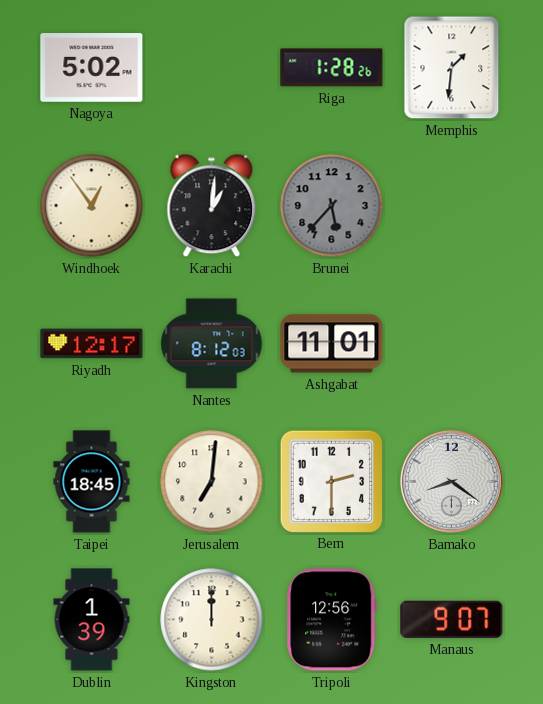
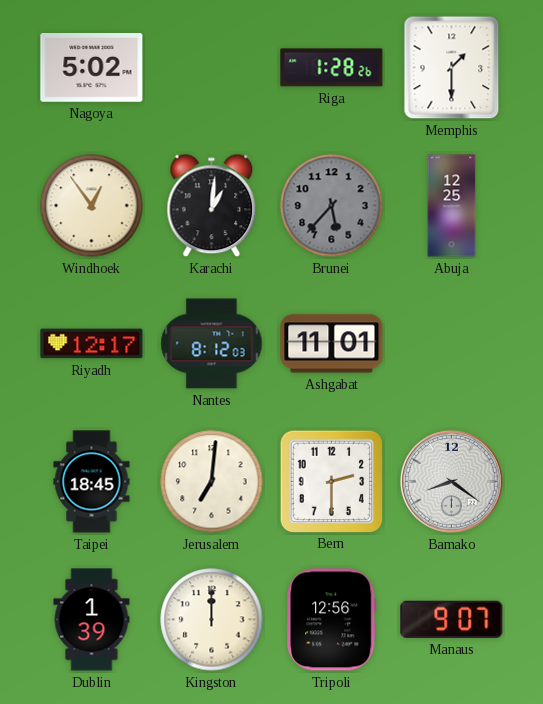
Memphis: 1:31 -> 1:30
Abuja: none -> 12:25
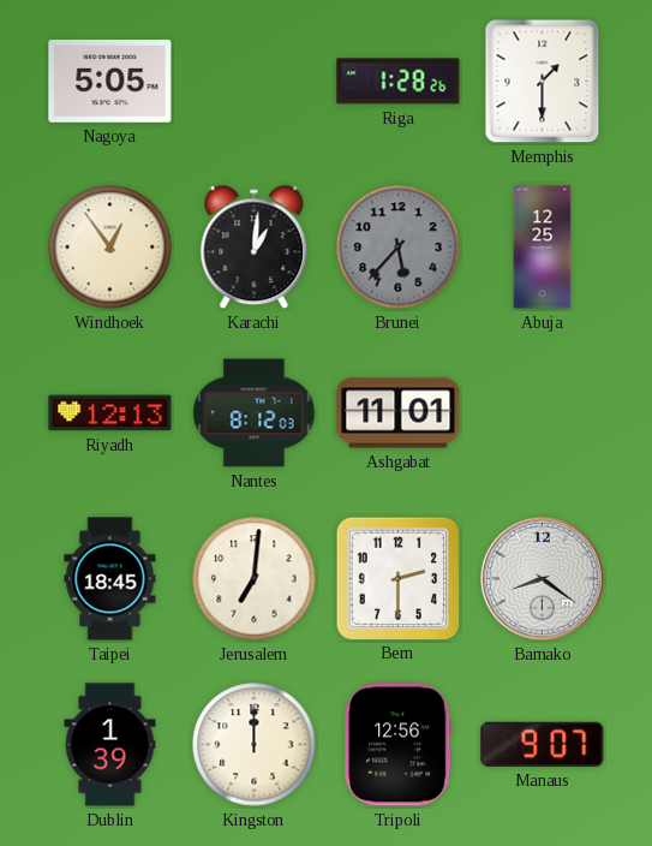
Nagoya: 5:02 -> 5:05
Riyadh: 12:17 -> 12:13
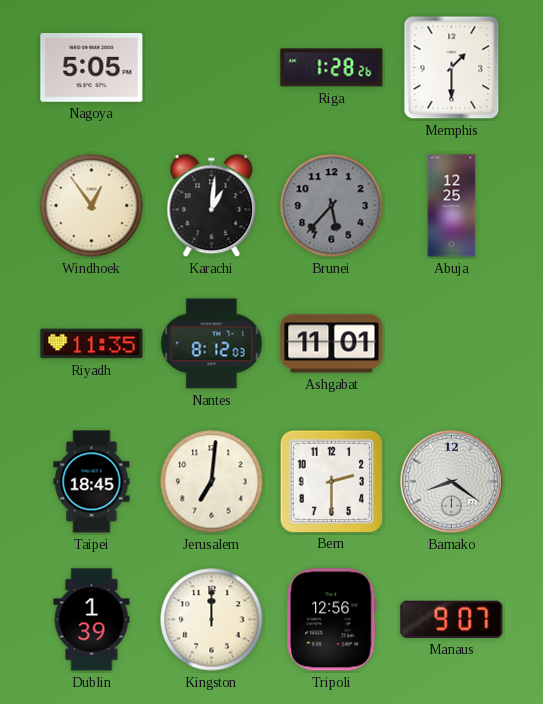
Riyadh: 12:13 -> 11:35
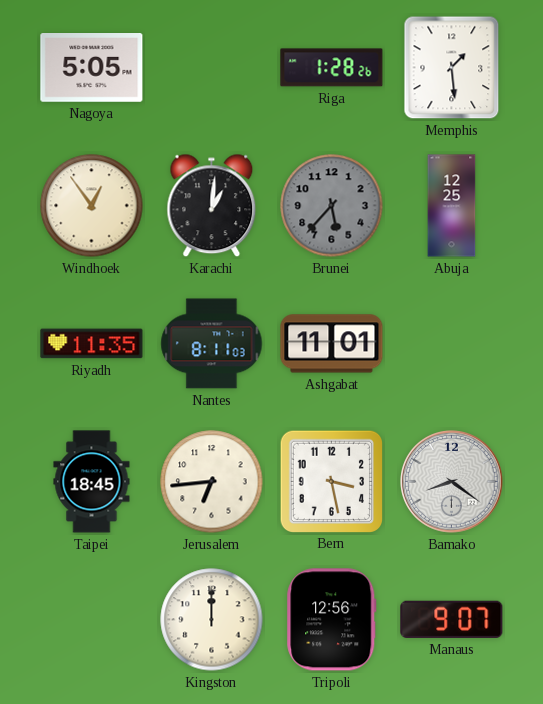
Memphis: 1:30 -> 1:29
Nantes: 8:12 -> 8:11
Jerusalem: 7:01 -> 6:44
Bern: 2:30 -> 3:28
Dublin: 1:39 -> none
